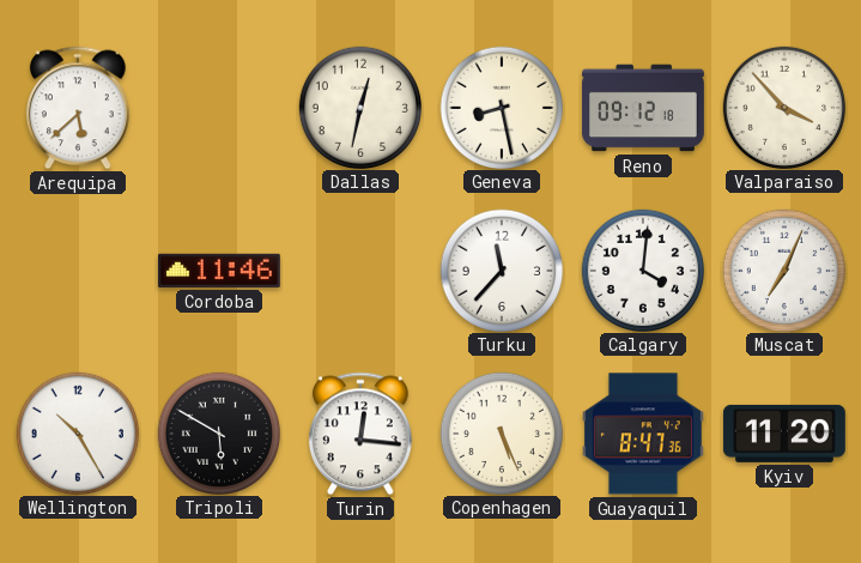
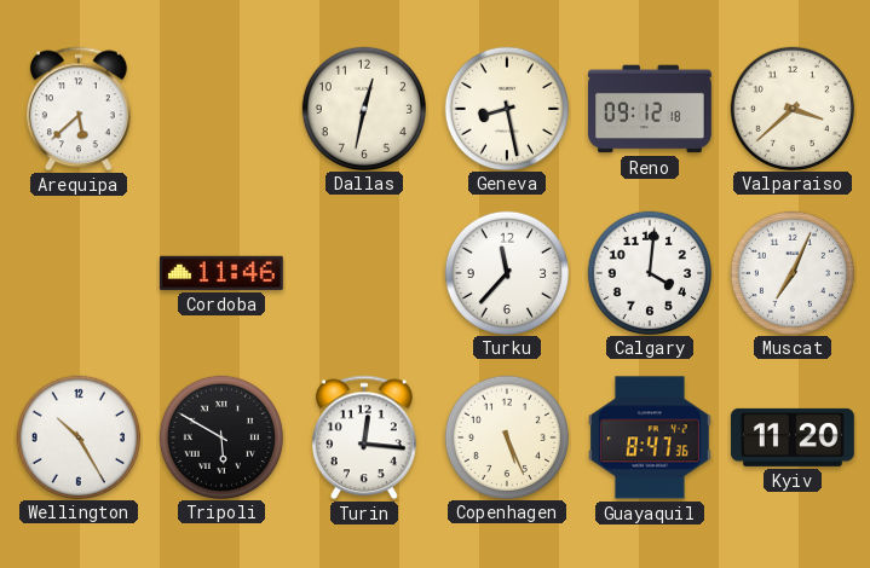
Valparaiso: 3:53 -> 3:38
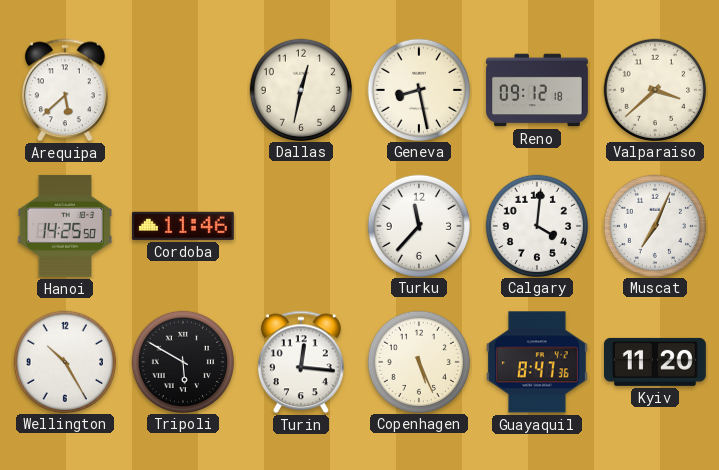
Hanoi: none -> 14:25
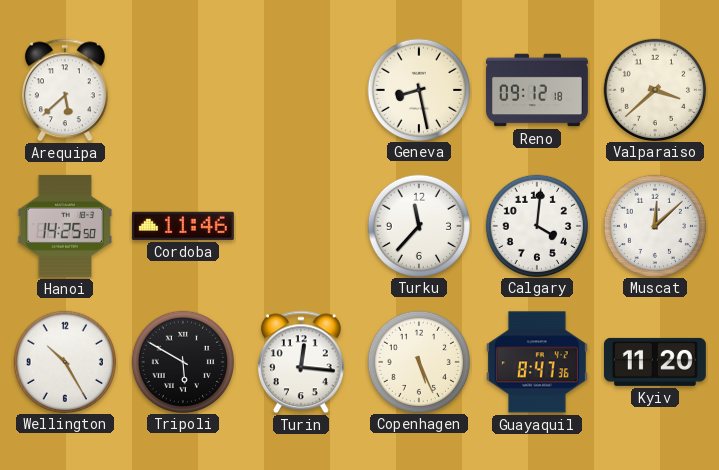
Dallas: 12:32 -> none
Muscat: 7:04 -> 12:08
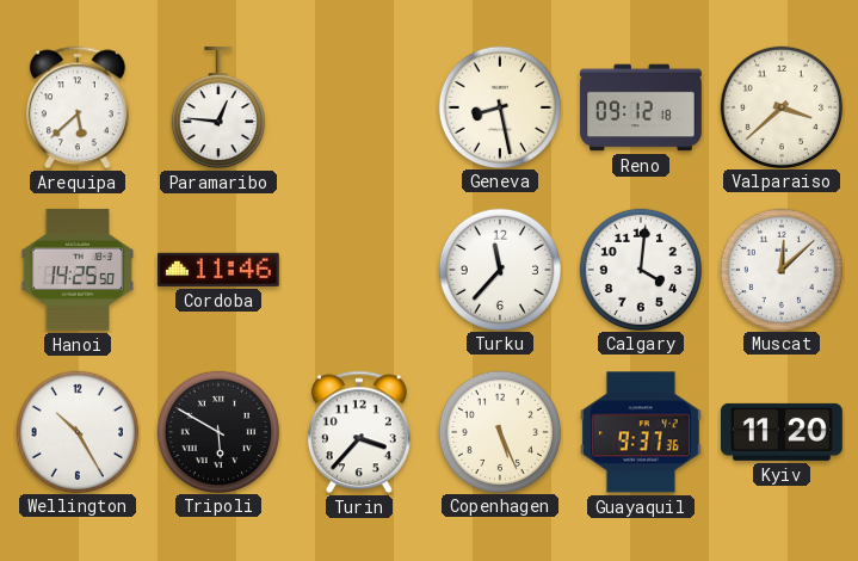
Paramaribo: none -> 12:46
Turin: 12:16 -> 3:37
Guayaquil: 8:47 -> 9:37
